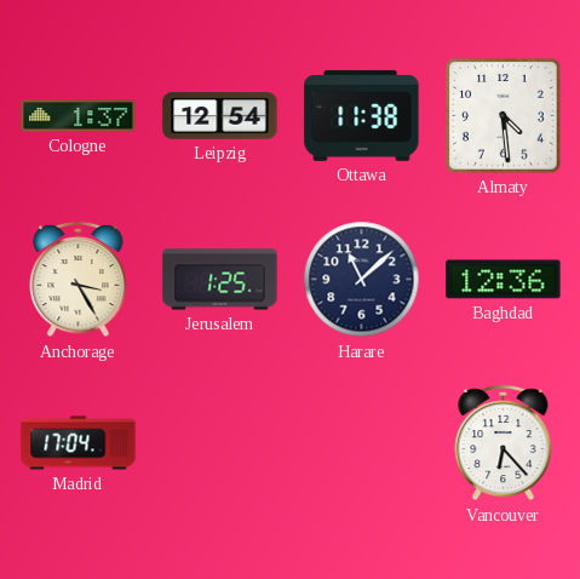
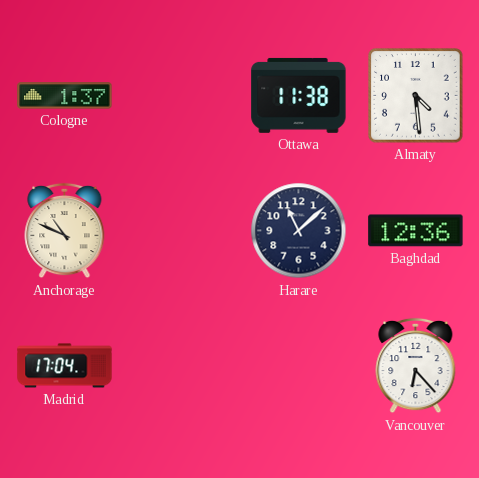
Leipzig: 12:54 -> none
Anchorage: 3:25 -> 10:49
Jerusalem: 1:25 -> none
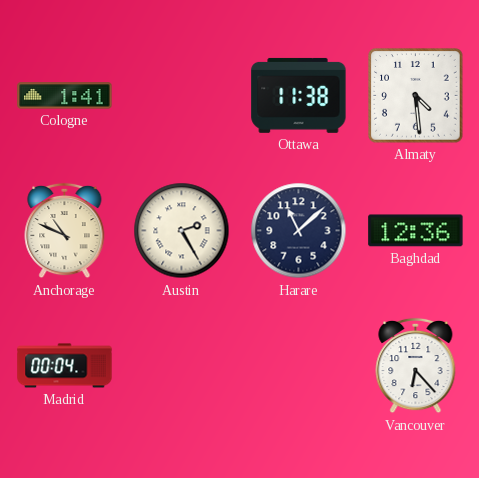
Cologne: 1:37 -> 1:41
Austin: none -> 2:25
Madrid: 17:04 -> 00:04
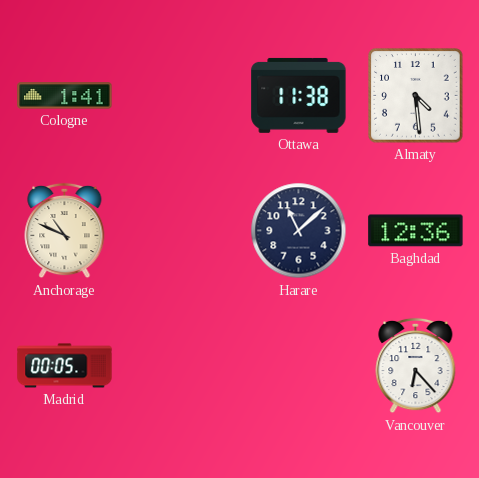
Austin: 2:25 -> none
Madrid: 00:04 -> 00:05
